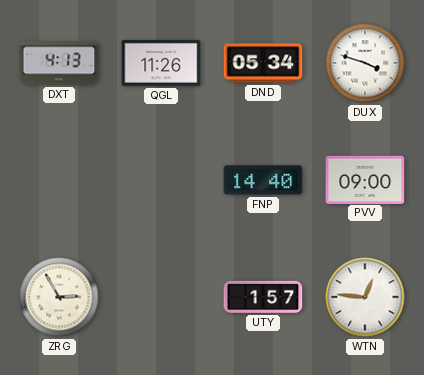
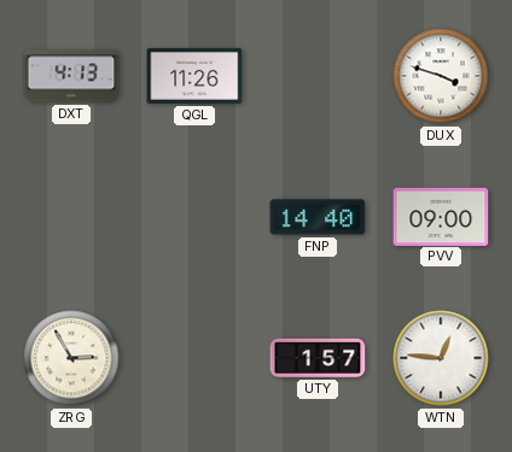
DND: 05:34 -> none
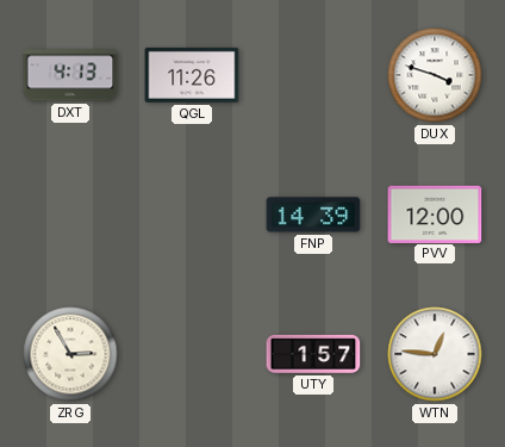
FNP: 14:40 -> 14:39
PVV: 09:00 -> 12:00
